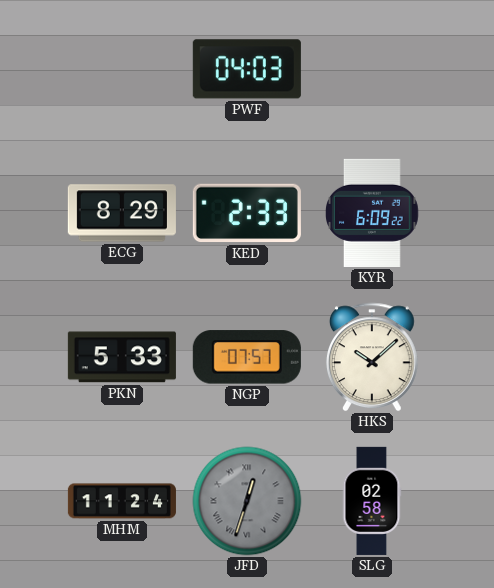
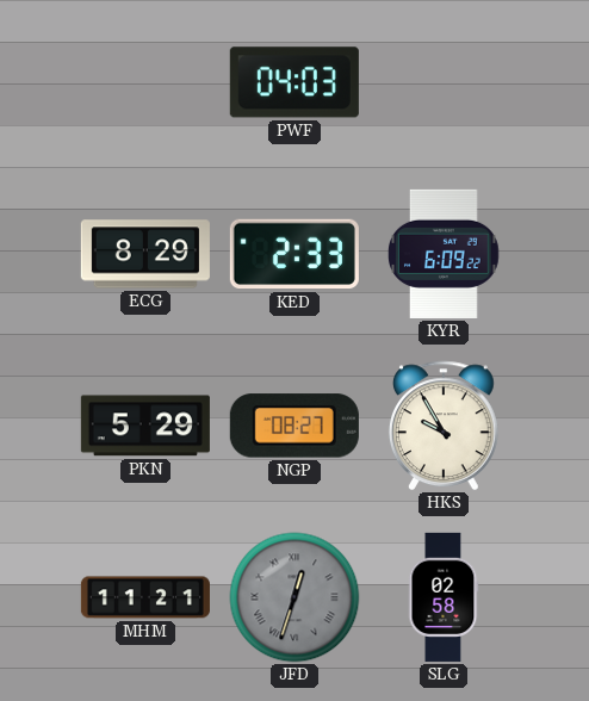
PKN: 5:33 -> 5:29
NGP: 07:57 -> 08:27
HKS: 10:08 -> 9:55
MHM: 11:24 -> 11:21
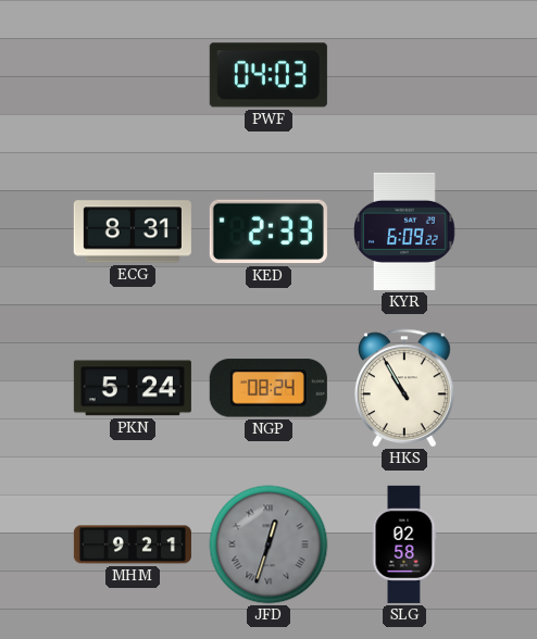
ECG: 8:29 -> 8:31
PKN: 5:29 -> 5:24
NGP: 08:27 -> 08:24
HKS: 9:55 -> 10:55
MHM: 11:21 -> 9:21
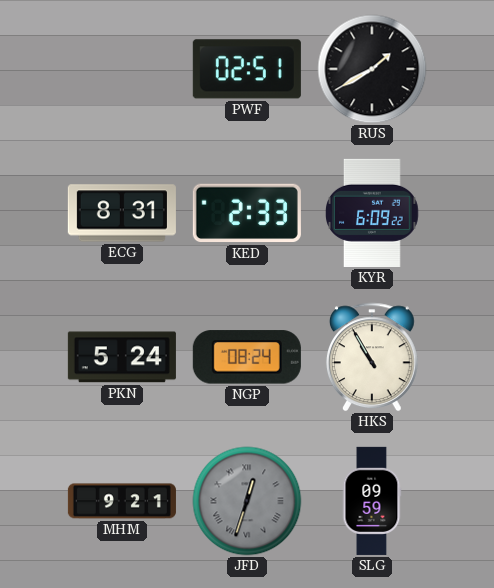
PWF: 04:03 -> 02:51
RUS: none -> 1:40
SLG: 02:58 -> 09:59
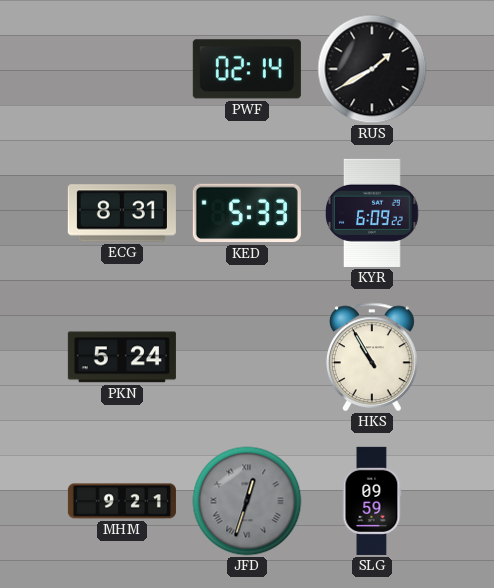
PWF: 02:51 -> 02:14
KED: 2:33 -> 5:33
NGP: 08:24 -> none
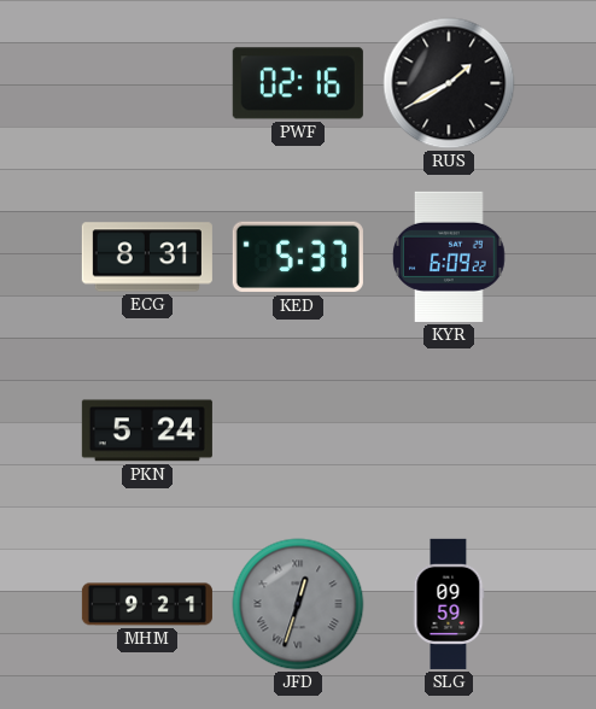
PWF: 02:14 -> 02:16
KED: 5:33 -> 5:37
HKS: 10:55 -> none
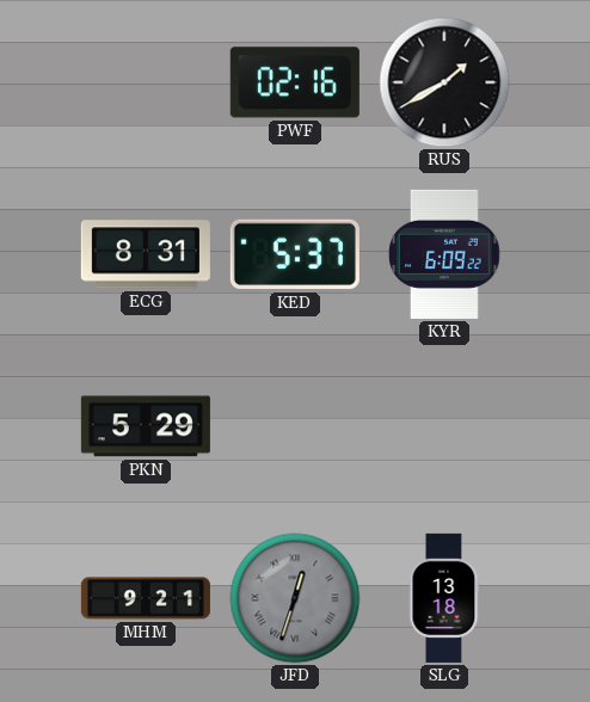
PKN: 5:24 -> 5:29
SLG: 09:59 -> 13:18
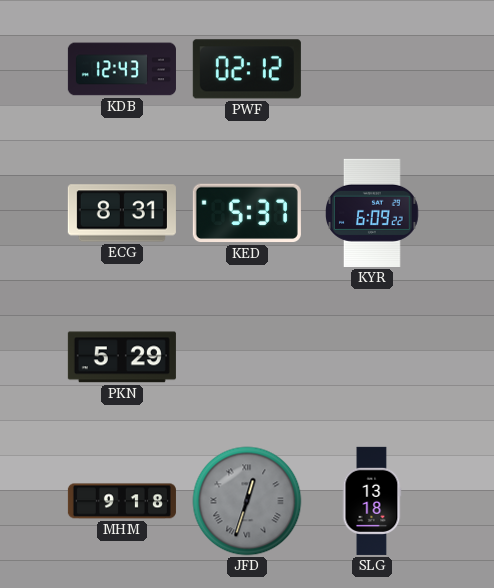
KDB: none -> 12:43
PWF: 02:16 -> 02:12
RUS: 1:40 -> none
MHM: 9:21 -> 9:18
